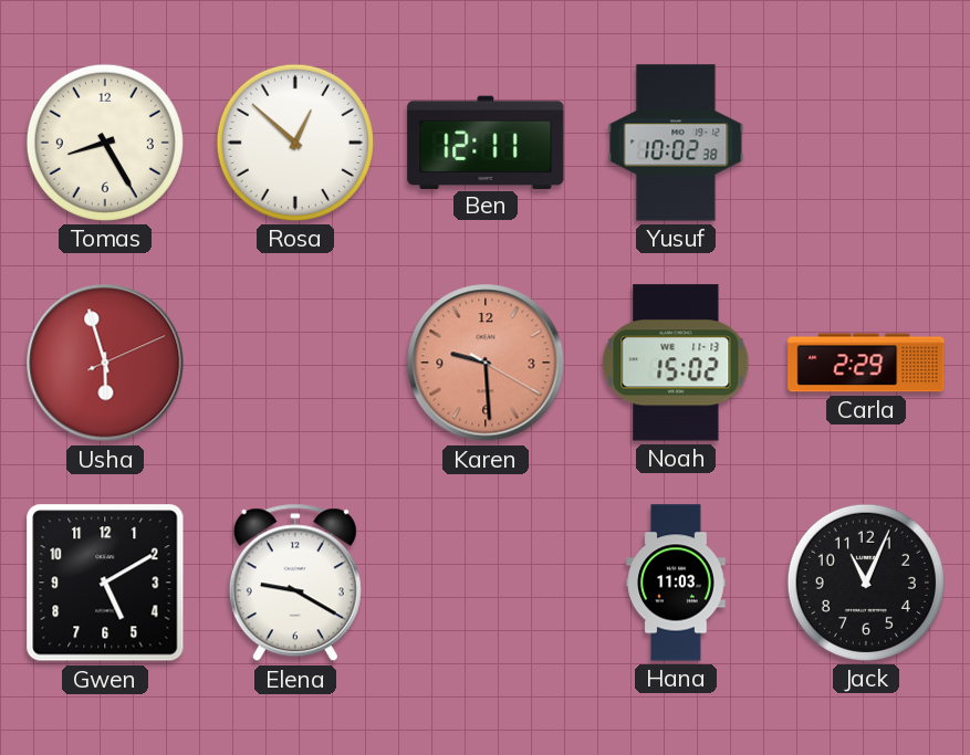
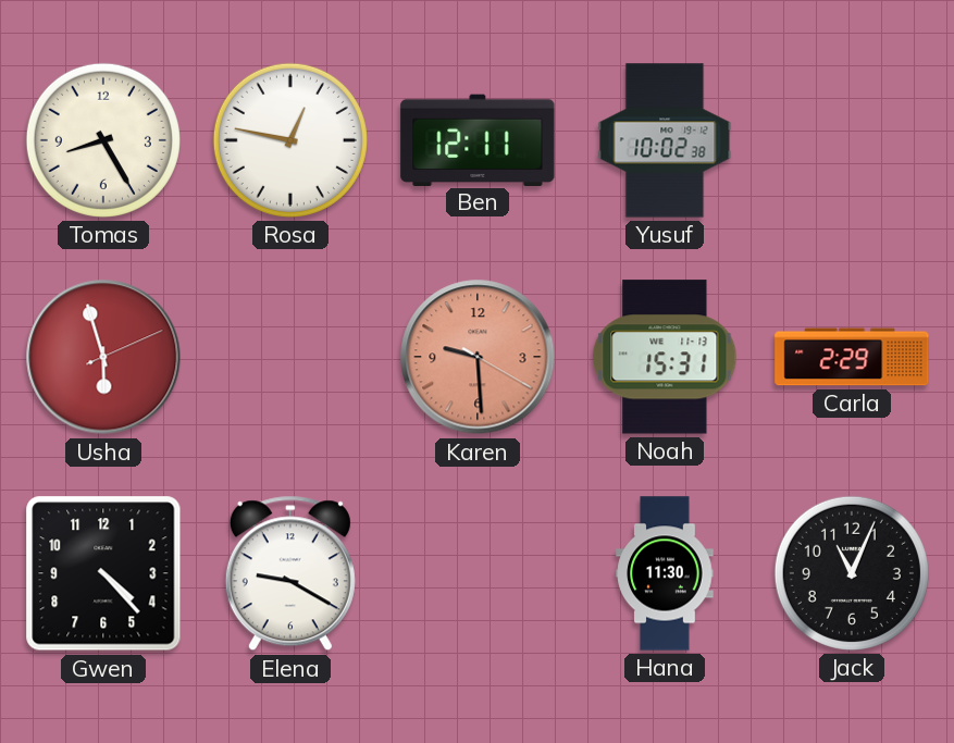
Rosa: 12:52 -> 12:47
Noah: 15:02 -> 15:31
Gwen: 5:10 -> 4:23
Hana: 11:03 -> 11:30
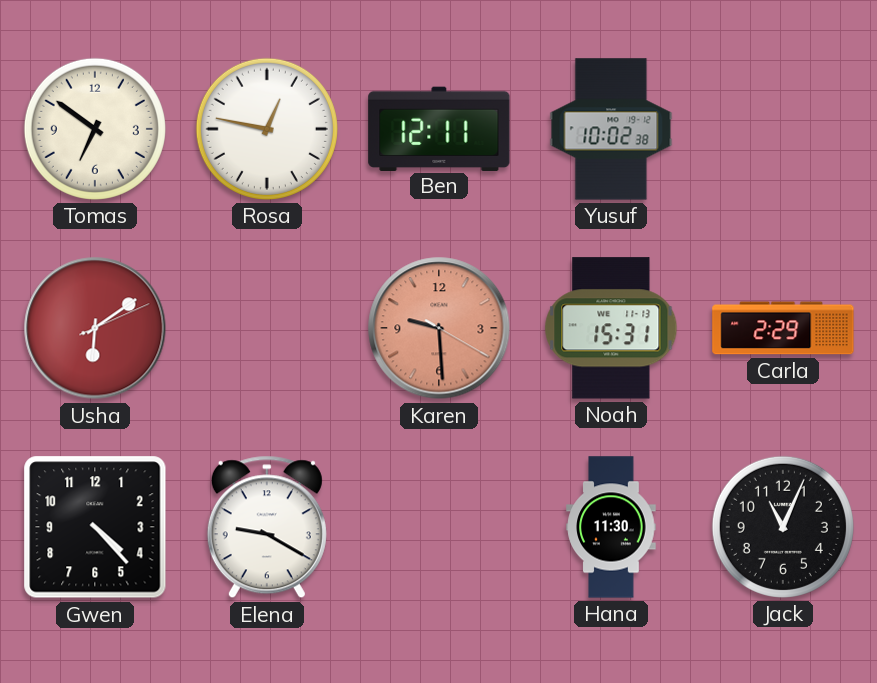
Tomas: 8:25 -> 6:51
Usha: 5:57 -> 6:09
